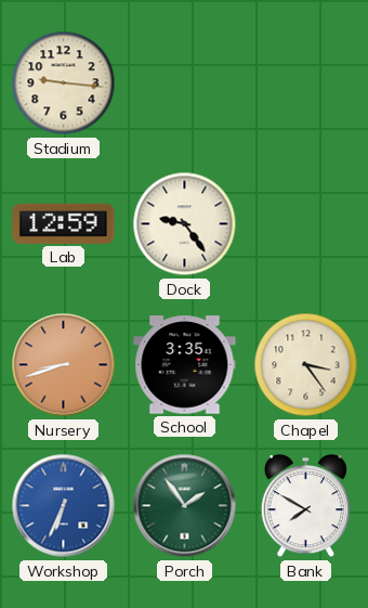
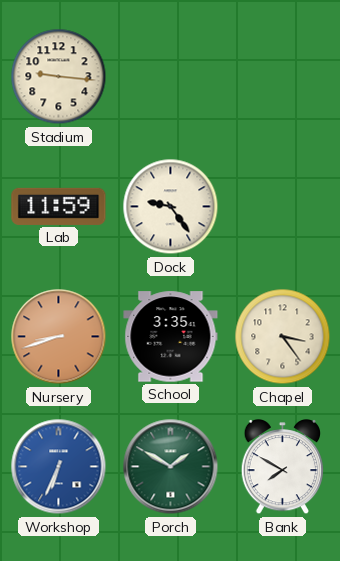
Lab: 12:59 -> 11:59
Porch: 1:54 -> 1:50
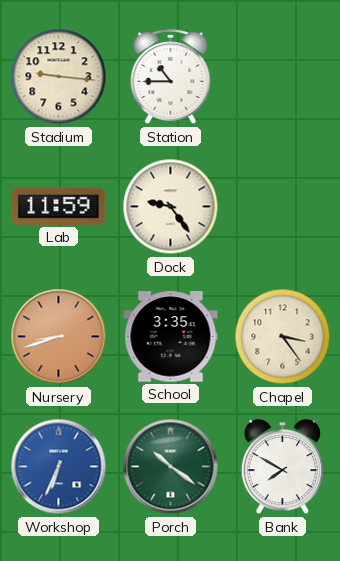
Station: none -> 10:45
Porch: 1:50 -> 10:21
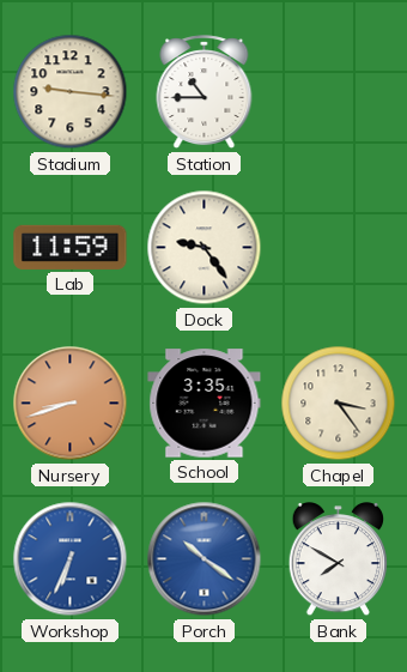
Porch dial: green -> blue
